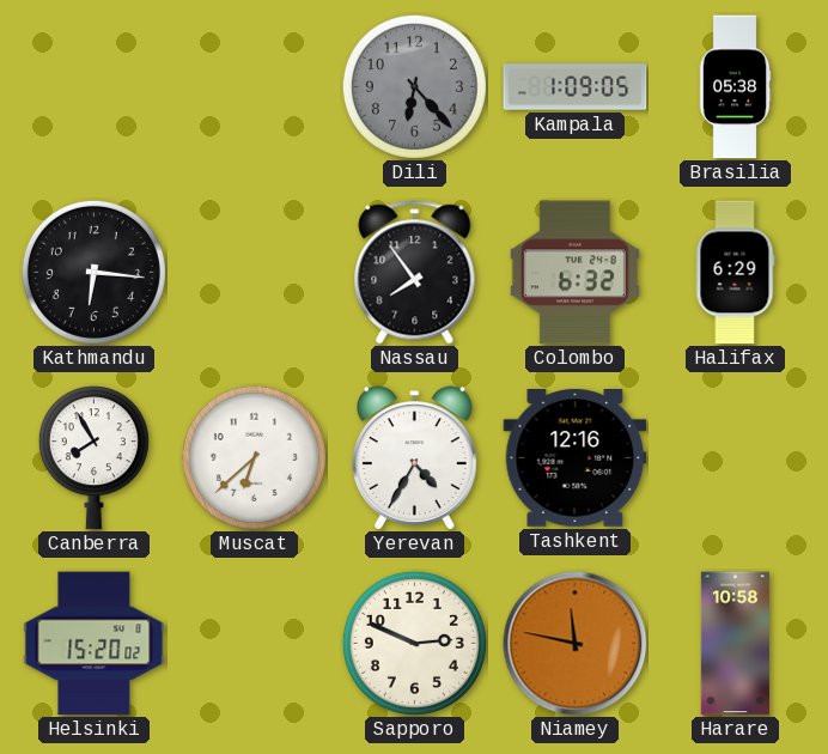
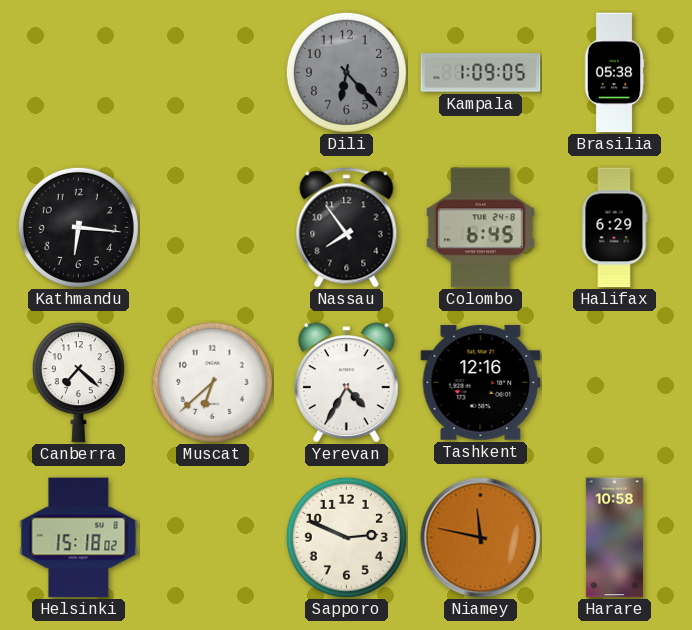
Colombo: 6:32 -> 6:45
Canberra: 7:55 -> 7:22
Helsinki: 15:20 -> 15:18
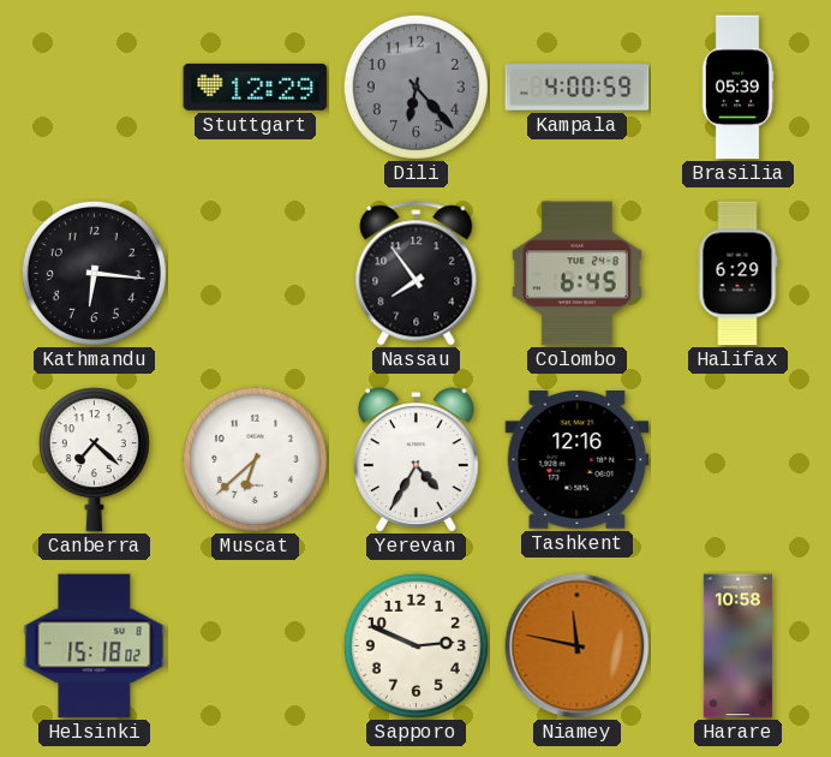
Stuttgart: none -> 12:29
Kampala: 1:09 -> 4:00
Brasilia: 05:38 -> 05:39
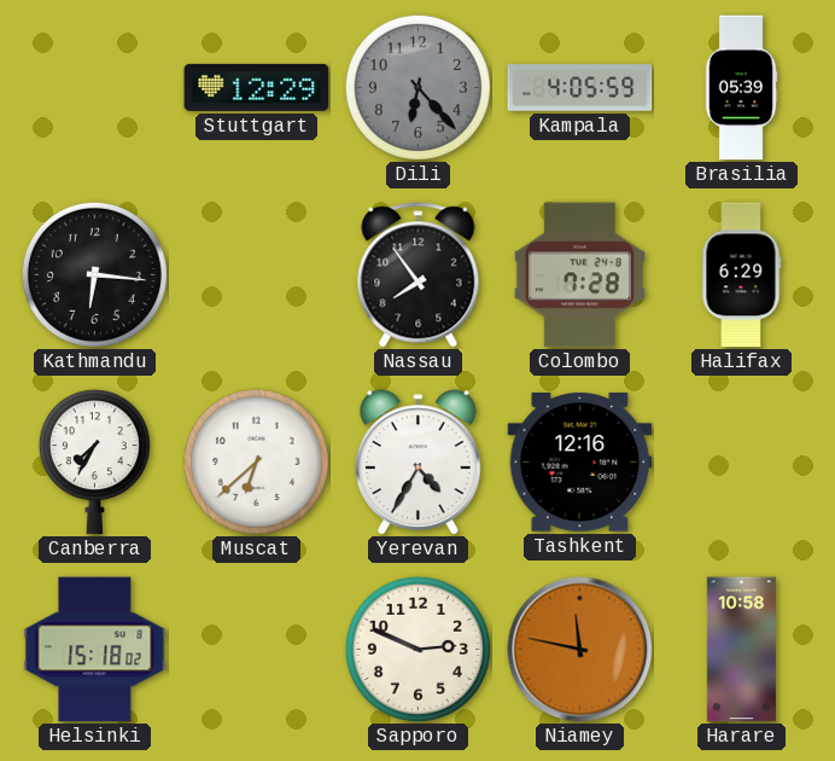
Kampala: 4:00 -> 4:05
Colombo: 6:45 -> 7:28
Canberra: 7:22 -> 7:35
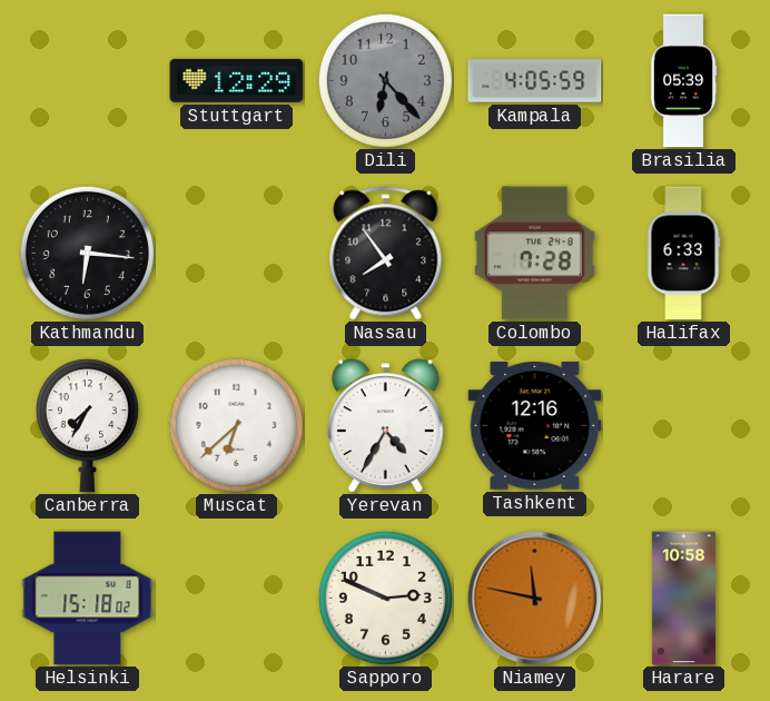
Halifax: 6:29 -> 6:33
